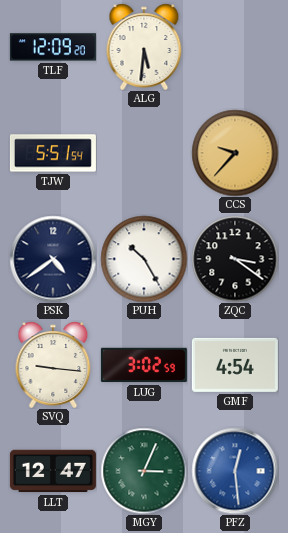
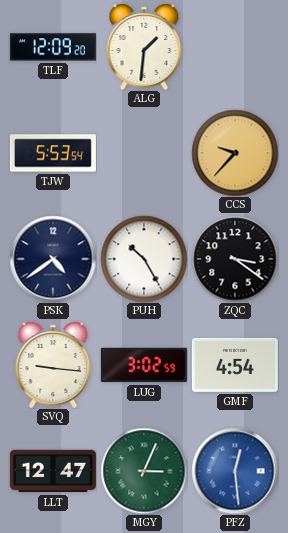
ALG: 5:31 -> 1:31
TJW: 5:51 -> 5:53
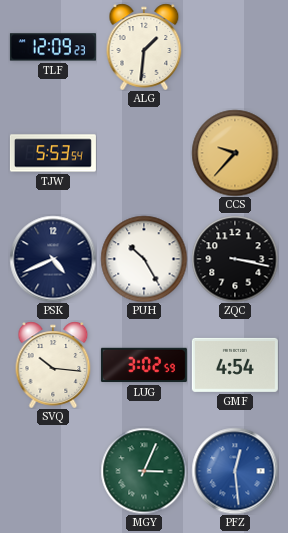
TLF: 12:09:20 -> 12:09:23
PSK: 4:39 -> 4:41
ZQC: 3:21 -> 3:17
SVQ: 9:16 -> 10:16
LLT: 12:47 -> none
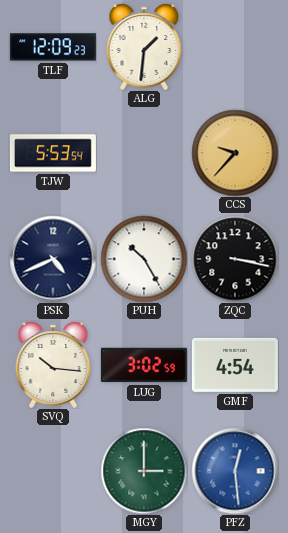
MGY: 3:04 -> 3:00
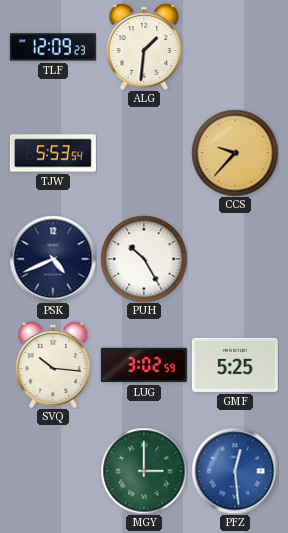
ZQC: 3:17 -> none
GMF: 4:54 -> 5:25
